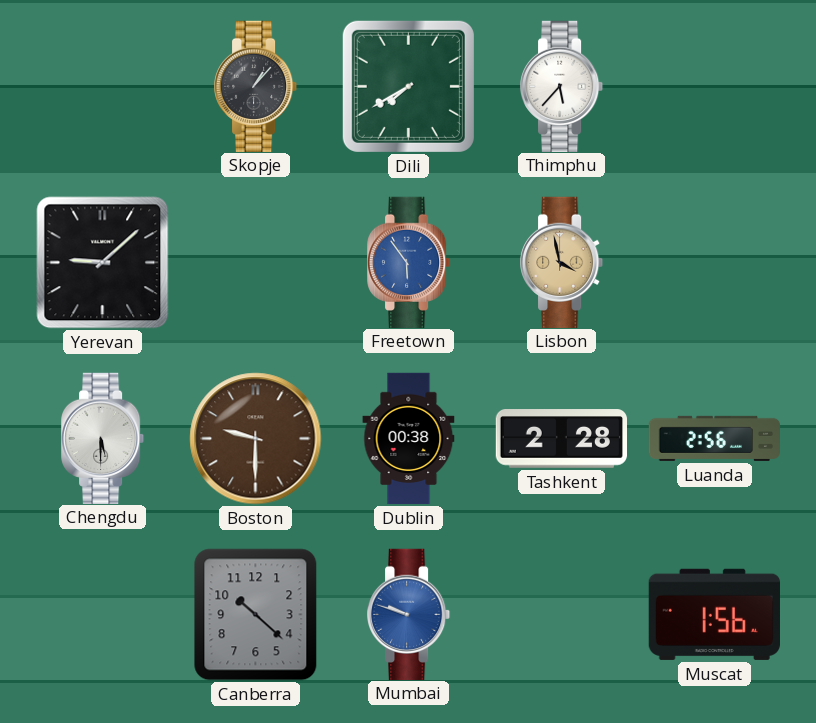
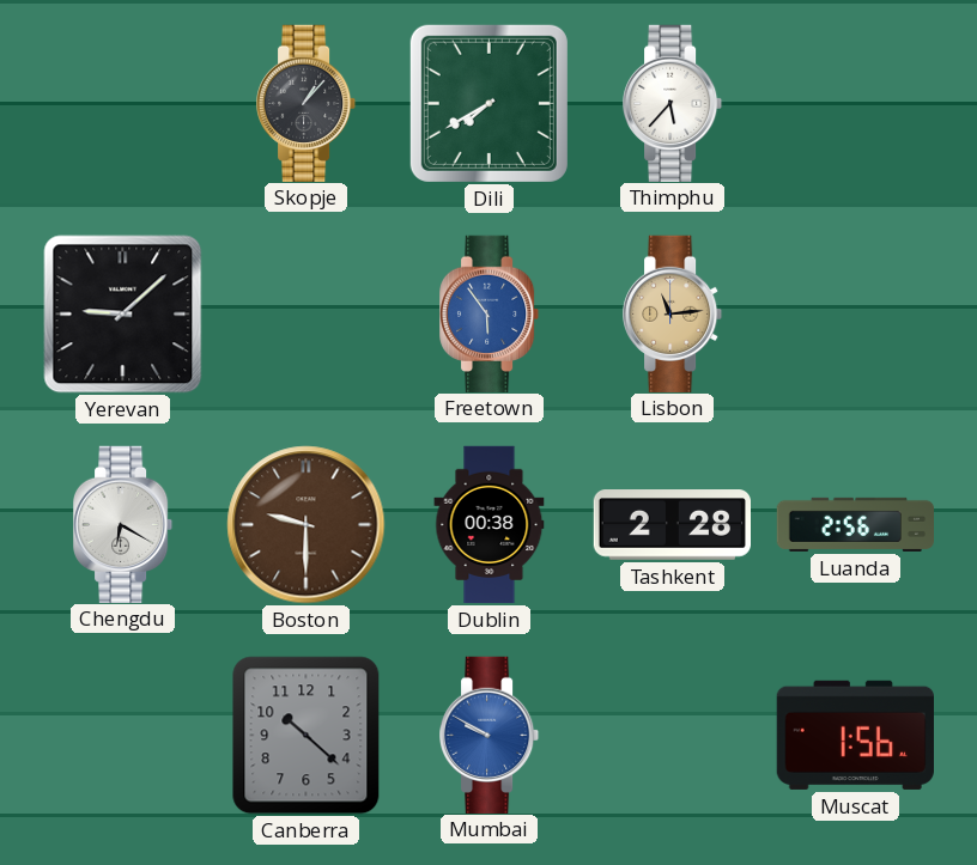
Lisbon: 3:58 -> 11:14
Chengdu: 5:30 -> 6:20
Mumbai: 9:48 -> 9:50
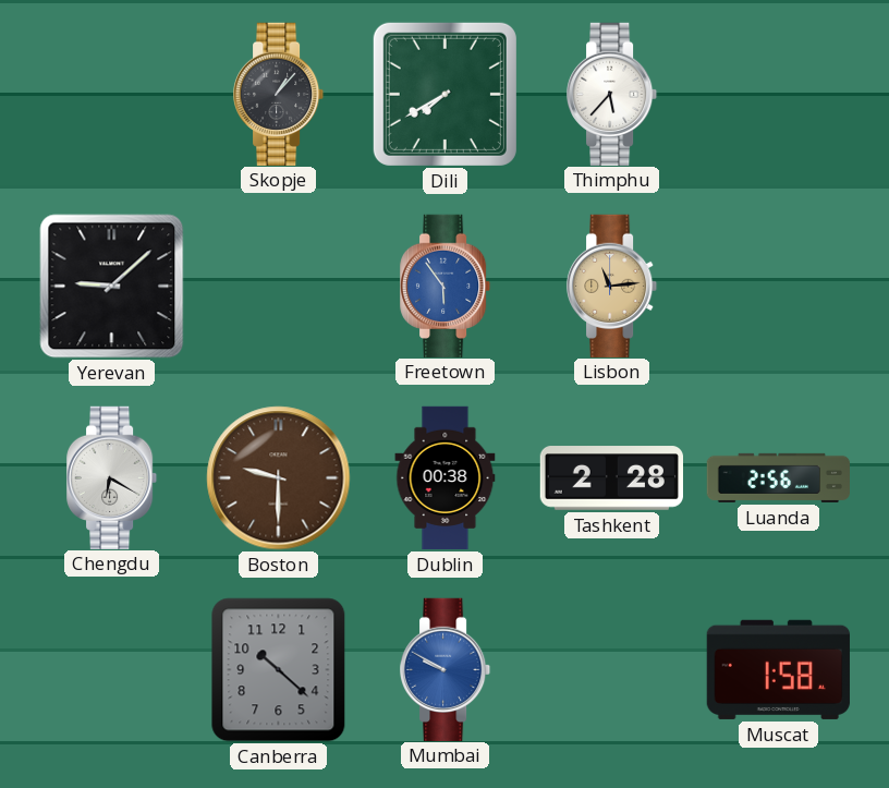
Muscat: 1:56 -> 1:58
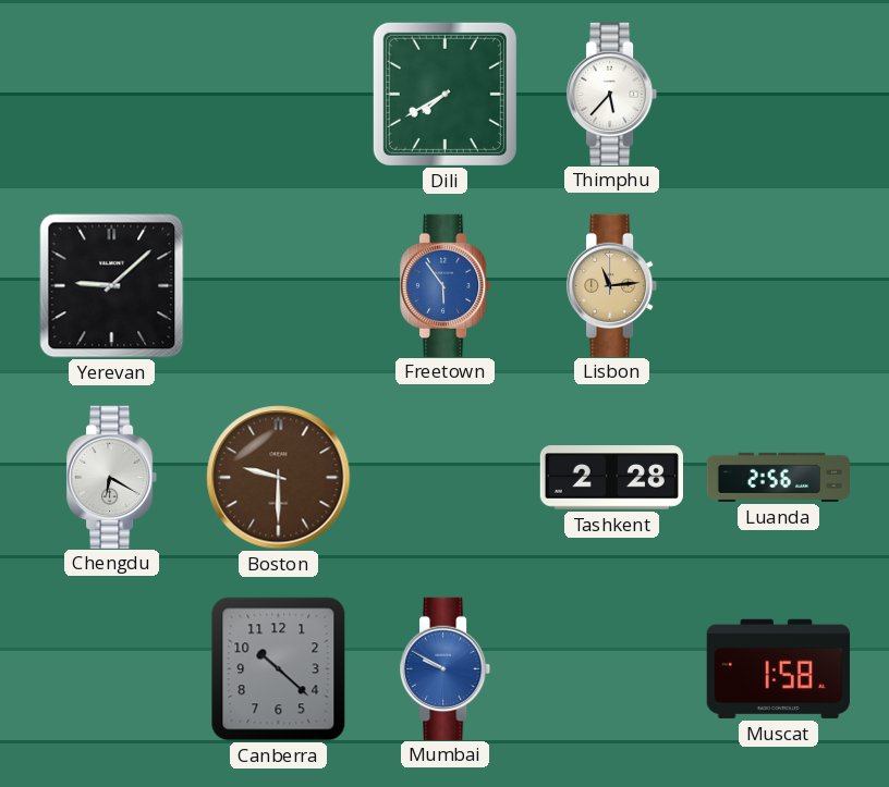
Skopje: 1:07 -> none
Dublin: 00:38 -> none
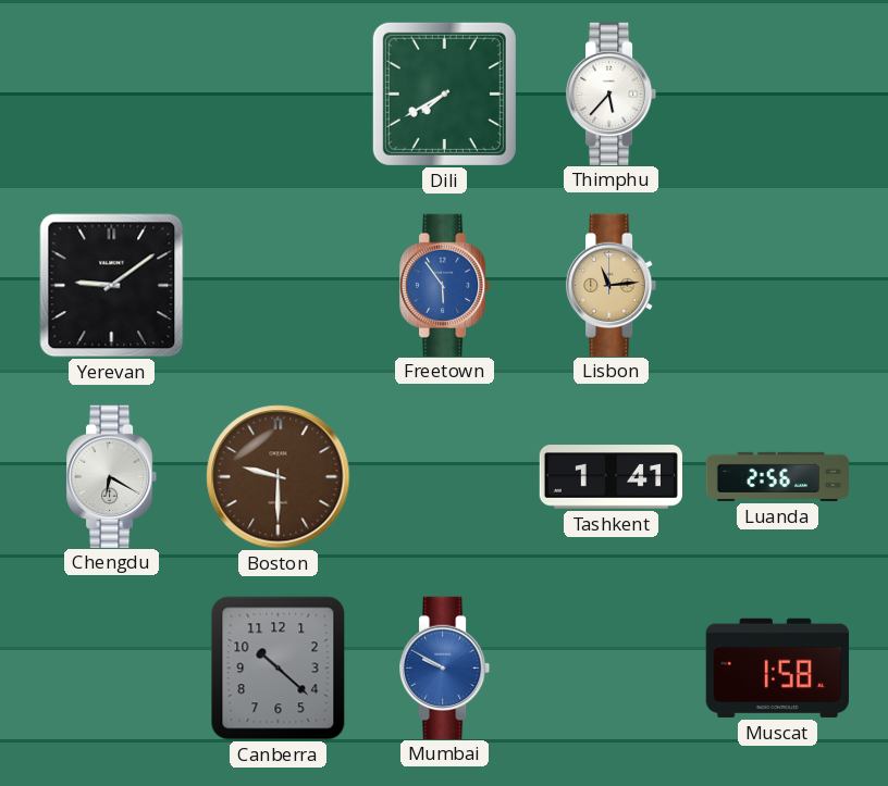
Yerevan: 9:08 -> 9:09
Tashkent: 2:28 -> 1:41
